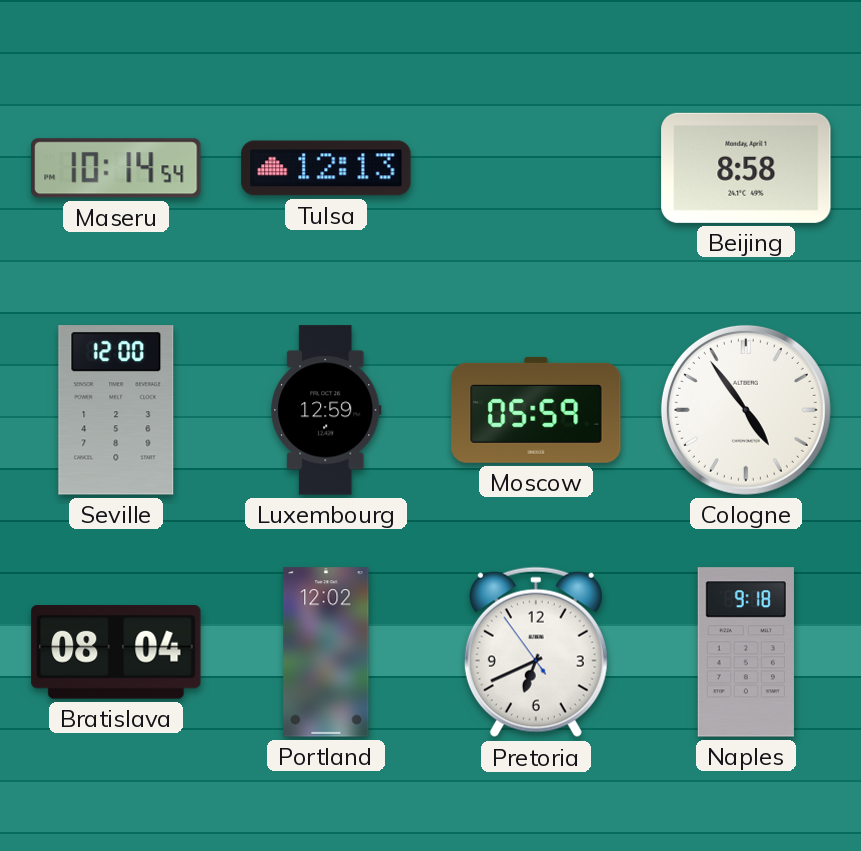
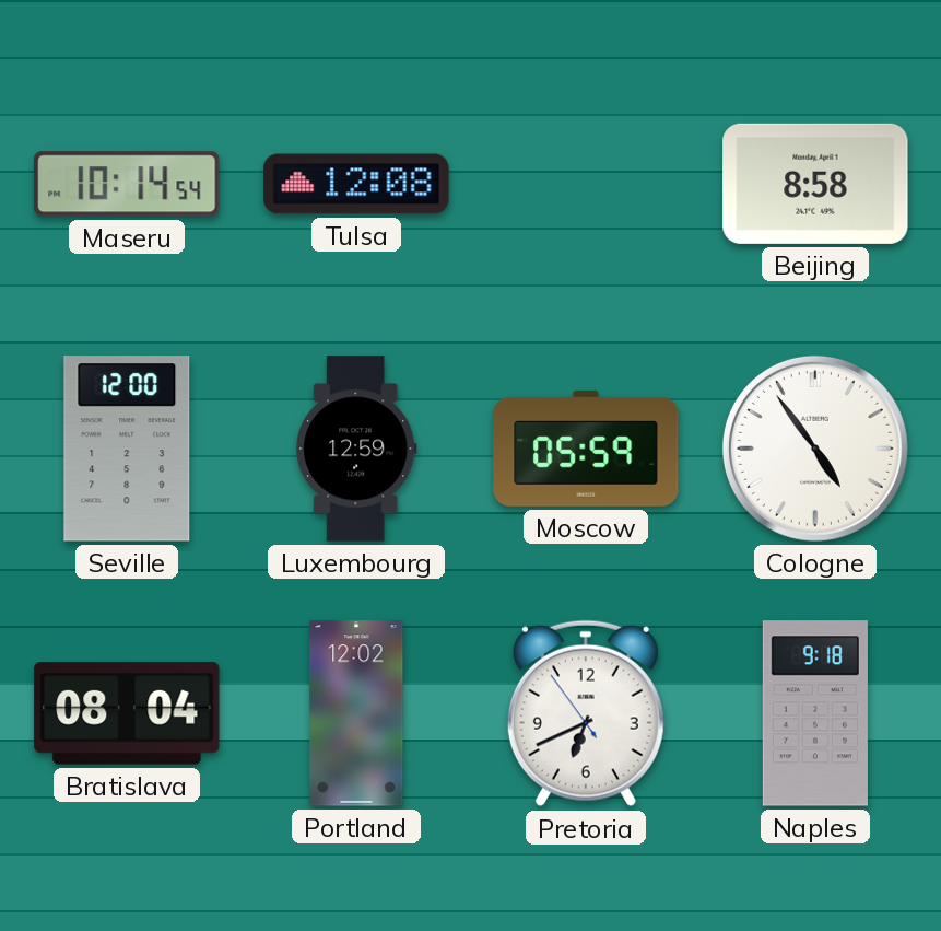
Tulsa: 12:13 -> 12:08
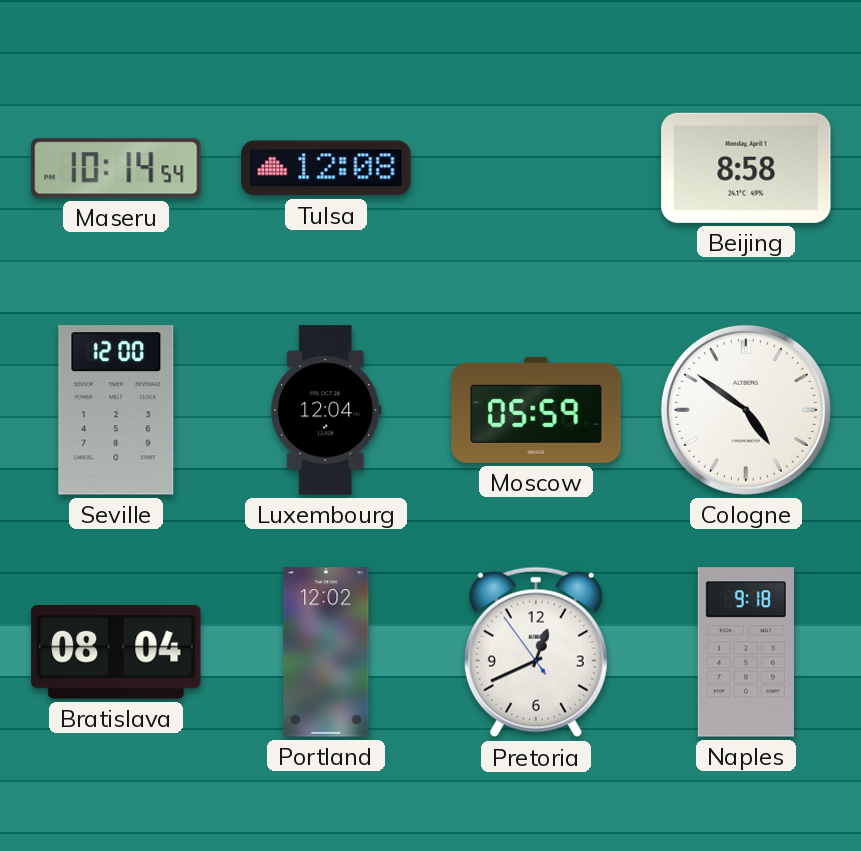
Luxembourg: 12:59 -> 12:04
Cologne: 4:54 -> 4:51
Pretoria: 6:40 -> 12:40
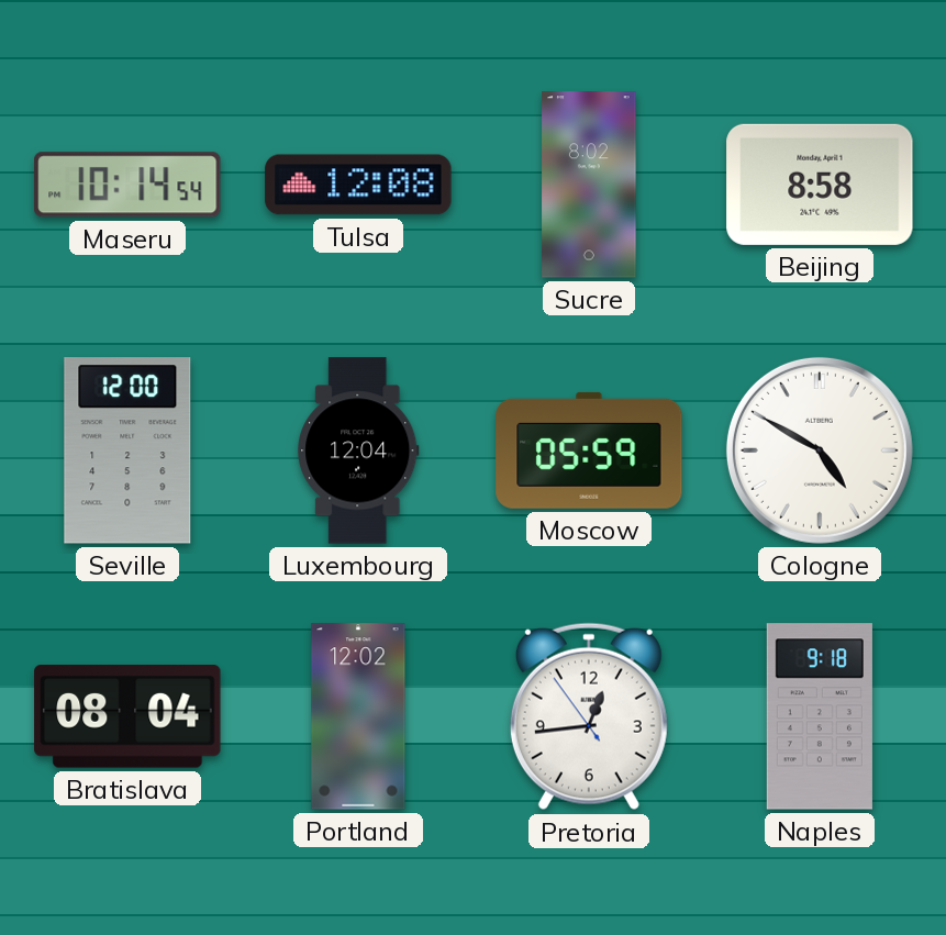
Sucre: none -> 8:02
Cologne: 4:51 -> 4:50
Pretoria: 12:40 -> 12:43
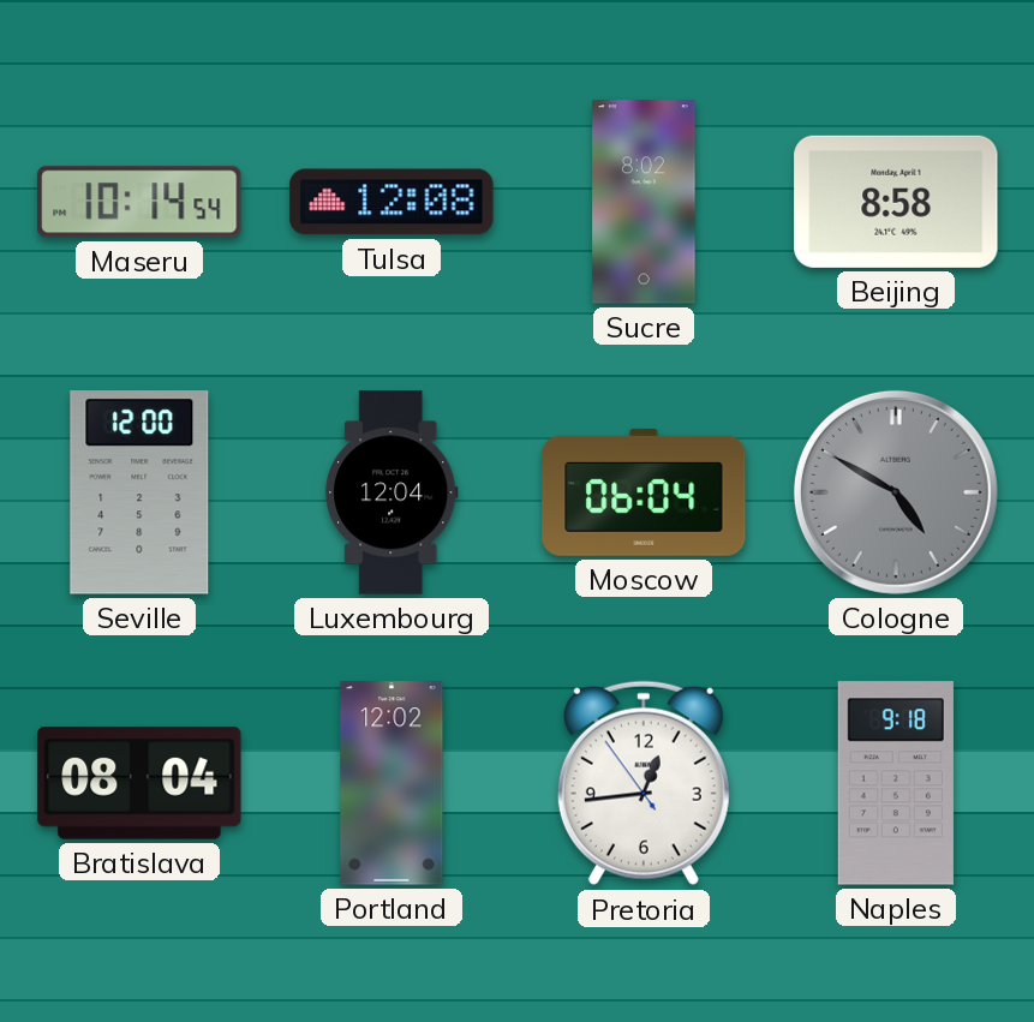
Moscow: 05:59 -> 06:04
Cologne dial: white -> grey
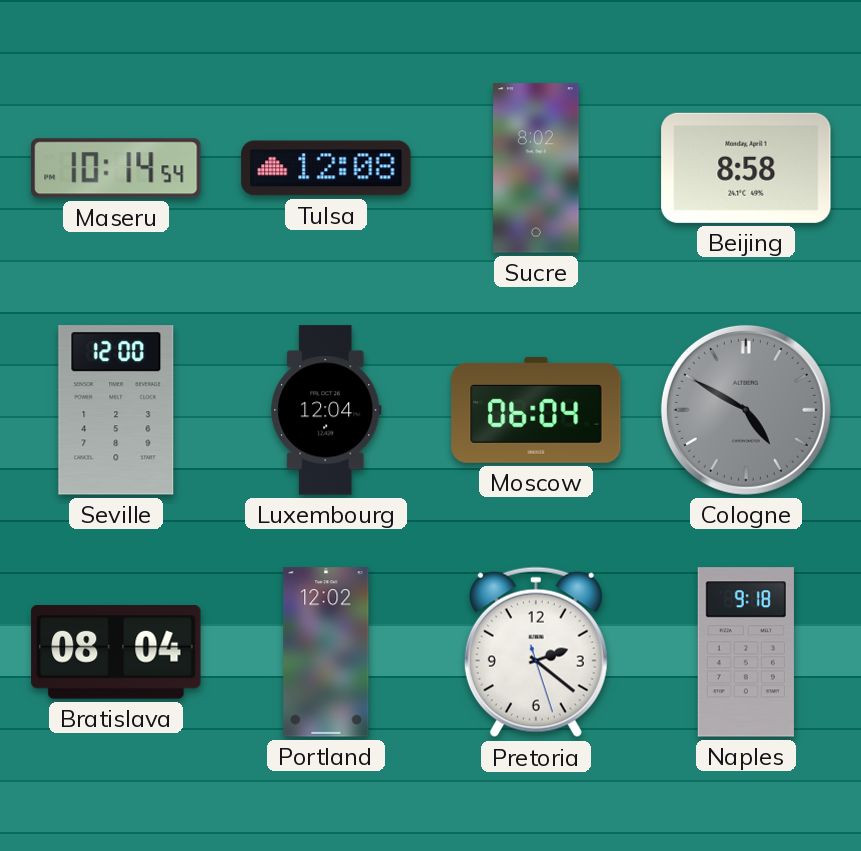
Pretoria: 12:43 -> 2:21
